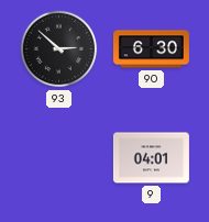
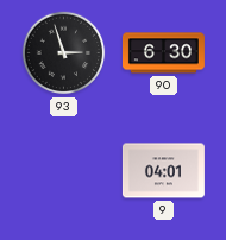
93: 2:52 -> 2:57
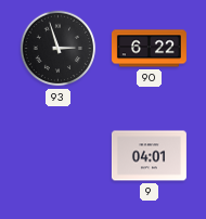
90: 6:30 -> 6:22
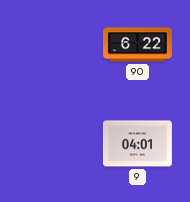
93: 2:57 -> none
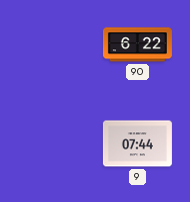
9: 04:01 -> 07:44
